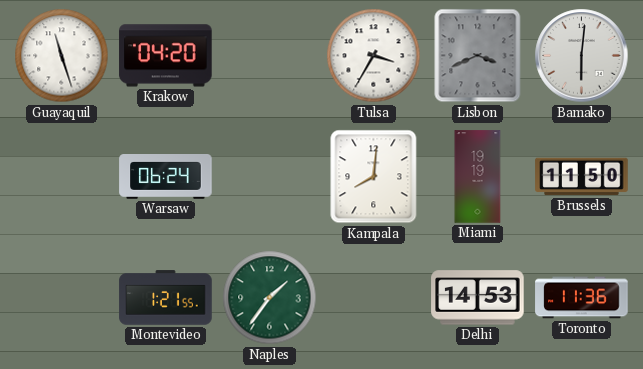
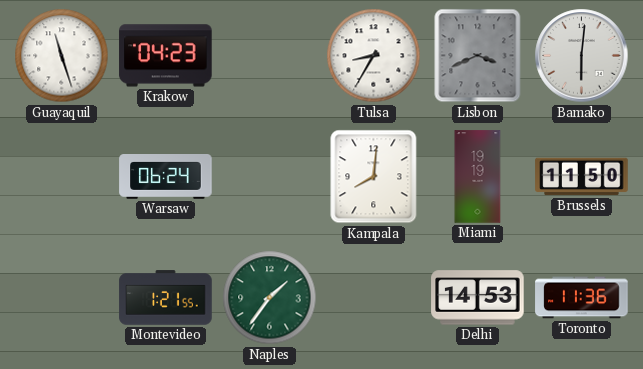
Krakow: 04:20 -> 04:23
Tulsa: 3:35 -> 8:35
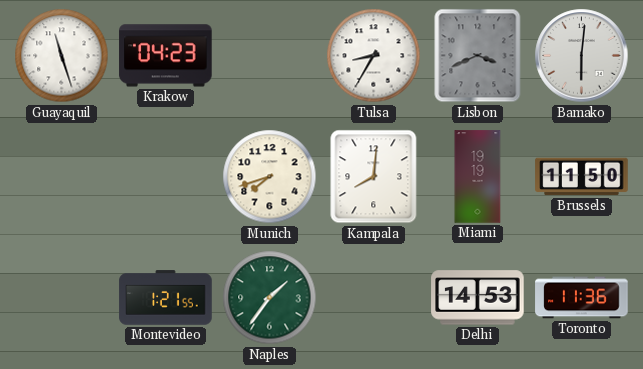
Warsaw: 06:24 -> none
Munich: none -> 7:42
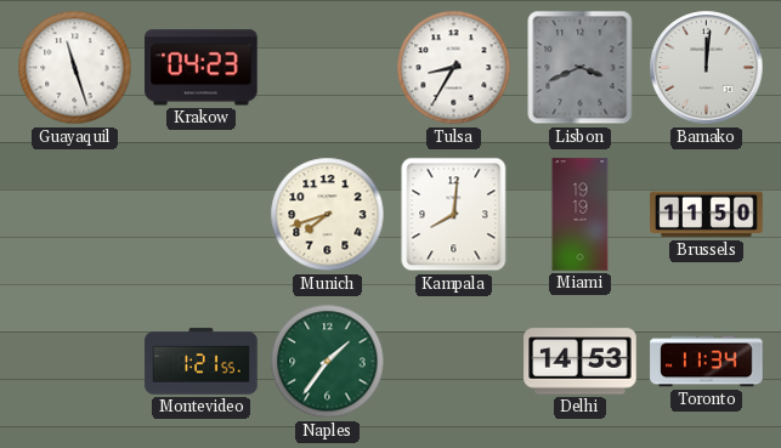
Bamako: 6:01 -> 12:01
Toronto: 11:36 -> 11:34
